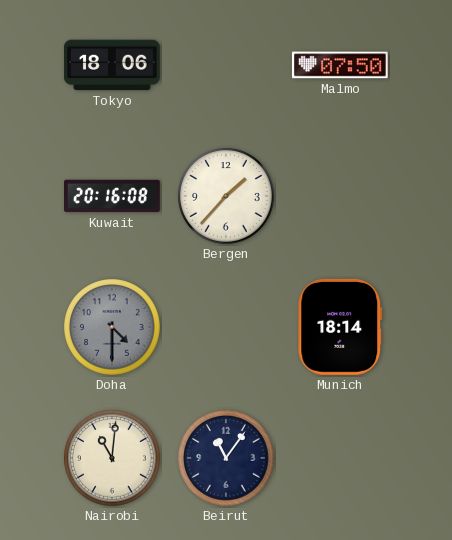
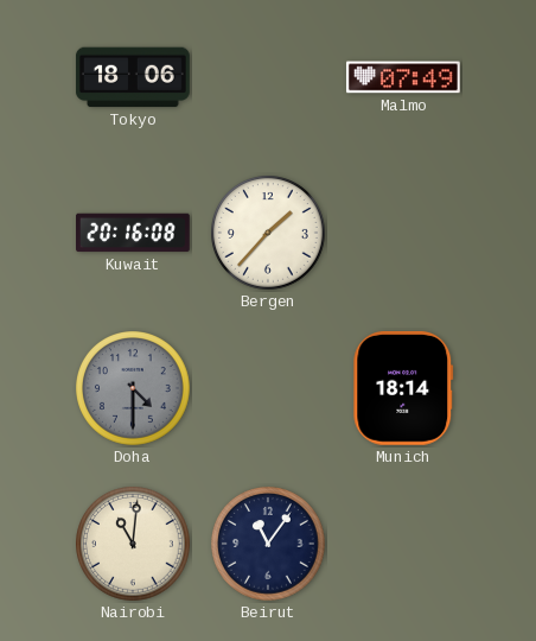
Malmo: 07:50 -> 07:49
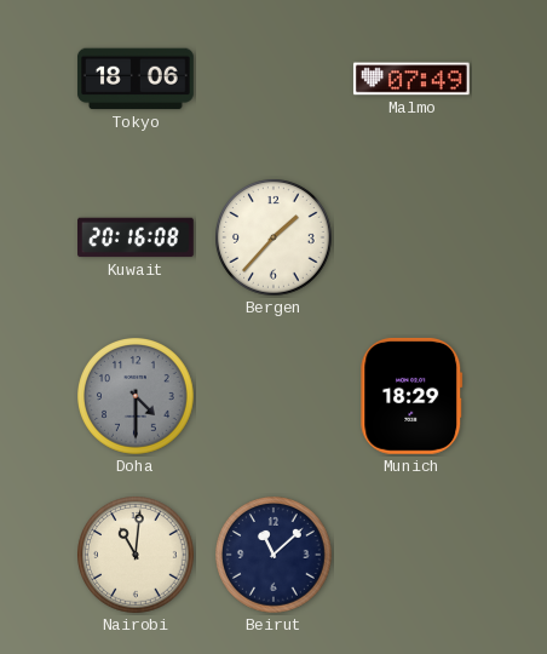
Munich: 18:14 -> 18:29
Beirut: 11:06 -> 11:08
